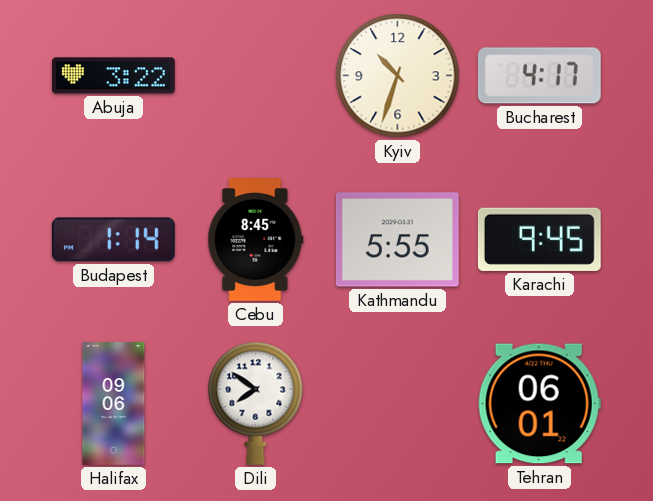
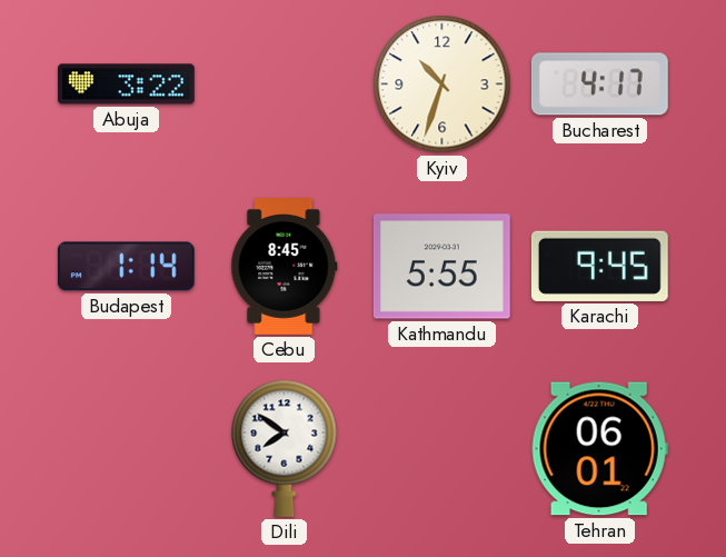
Halifax: 09:06 -> none
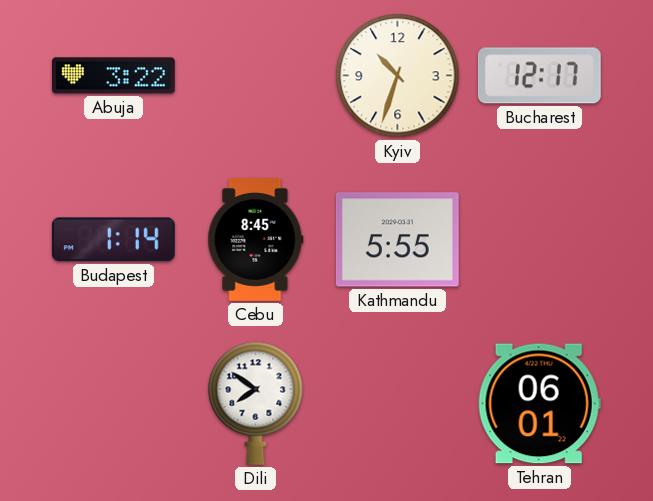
Bucharest: 4:17 -> 12:17
Karachi: 9:45 -> none
